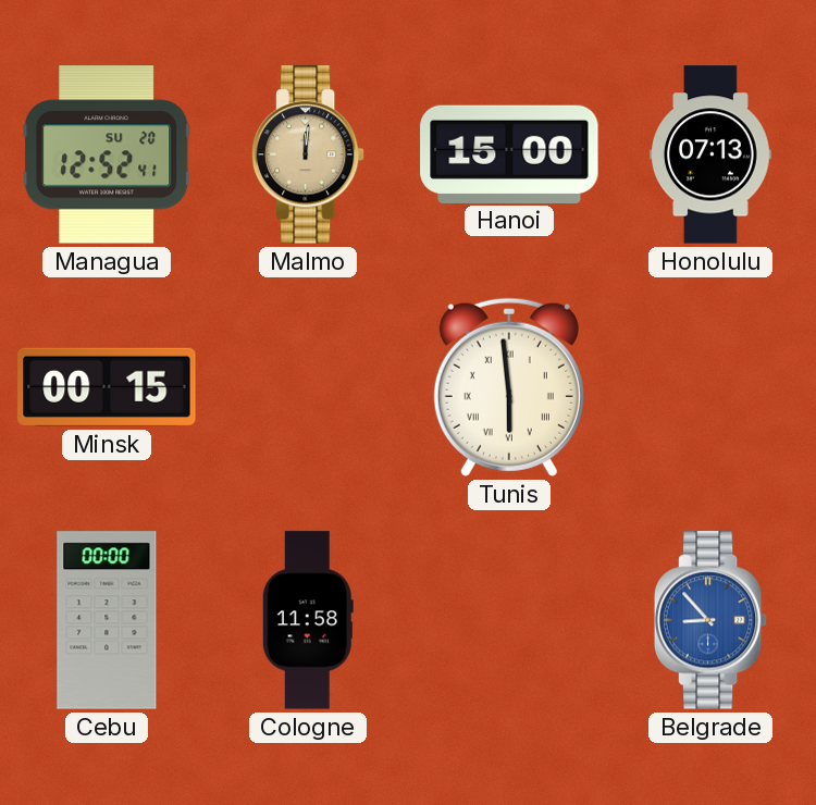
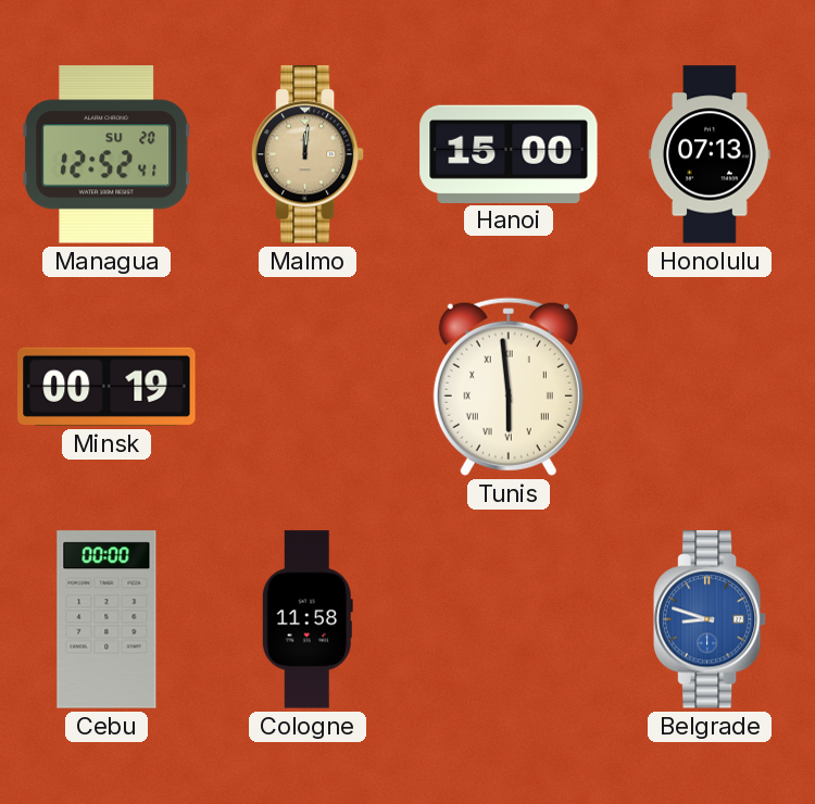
Minsk: 00:15 -> 00:19
Belgrade: 8:53 -> 8:48
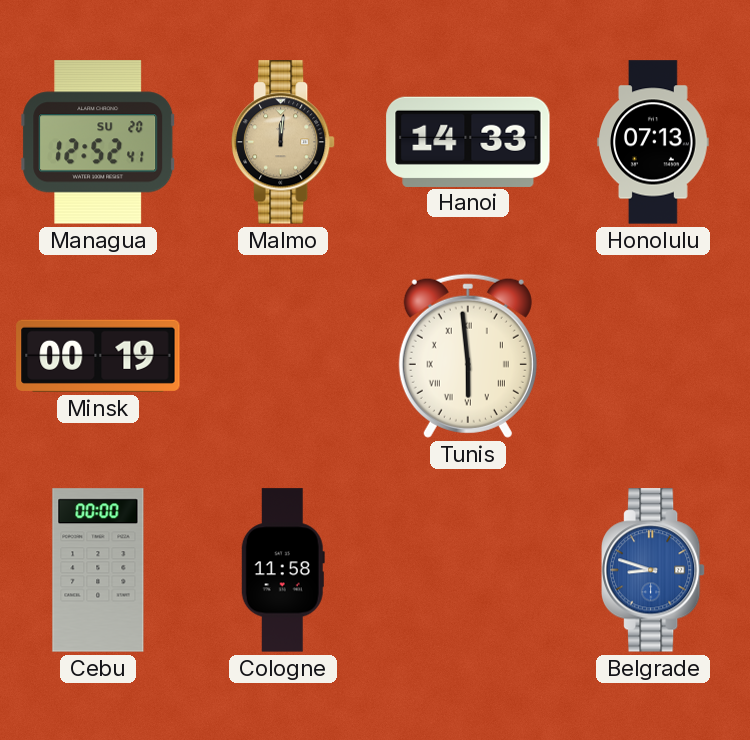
Hanoi: 15:00 -> 14:33
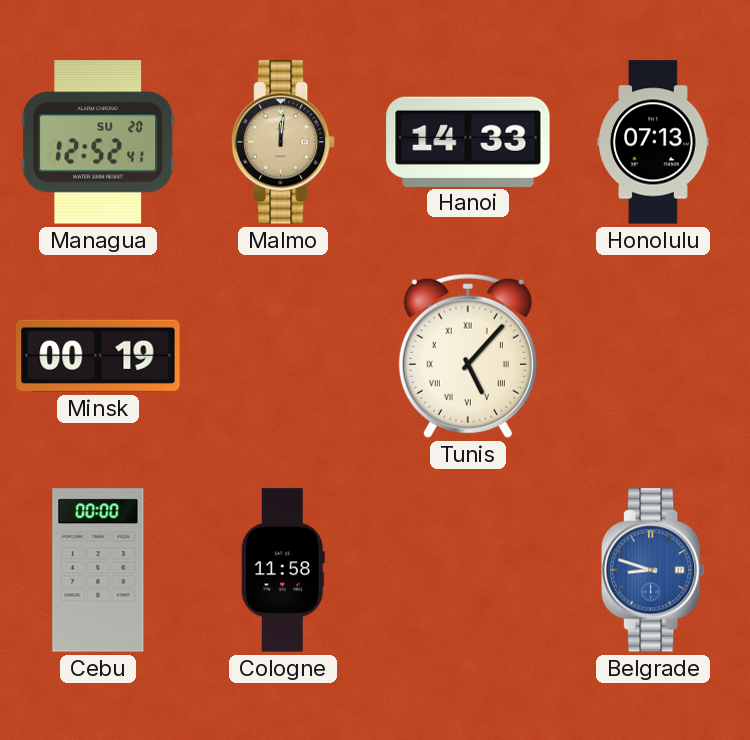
Tunis: 5:59 -> 5:07
